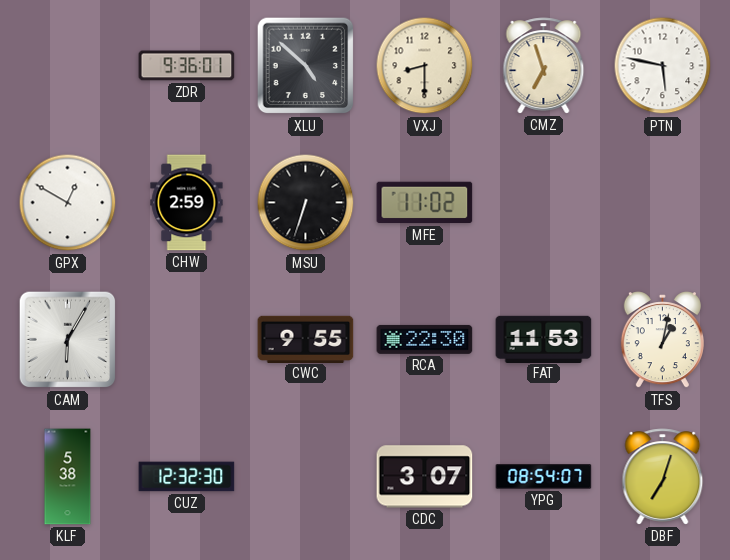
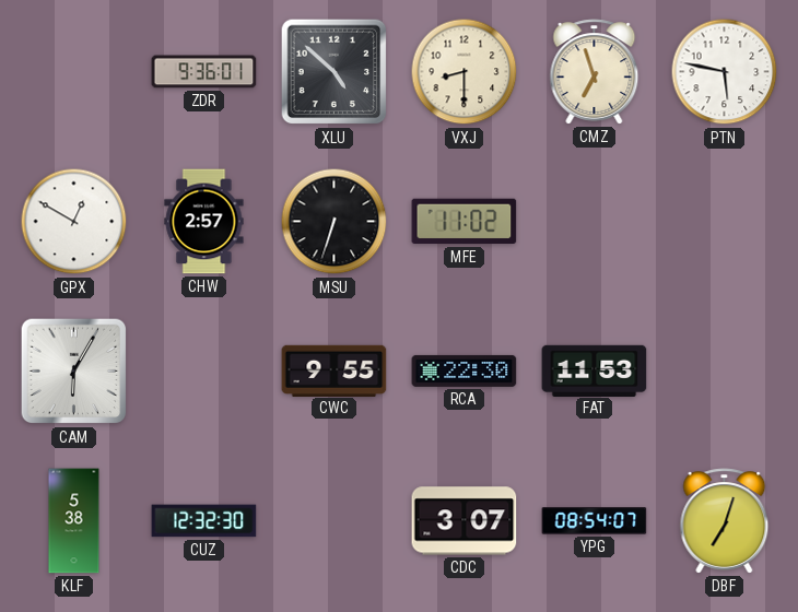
CHW: 2:59 -> 2:57
TFS: 1:02 -> none
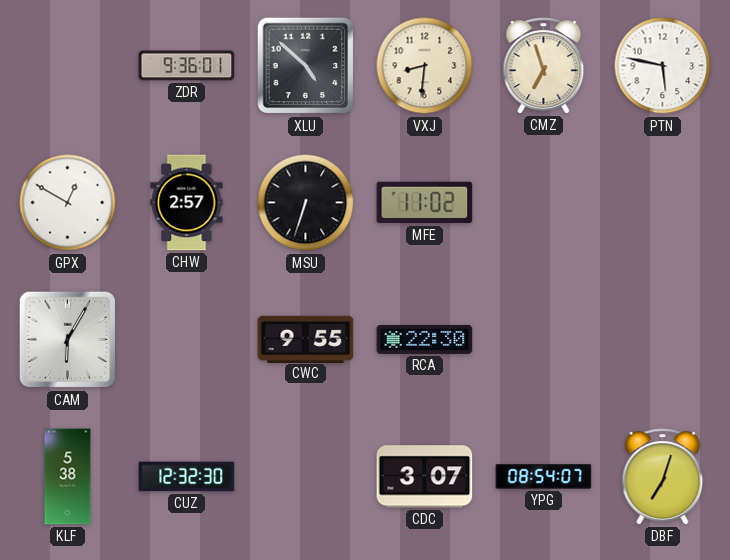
VXJ: 8:30 -> 8:31
FAT: 11:53 -> none
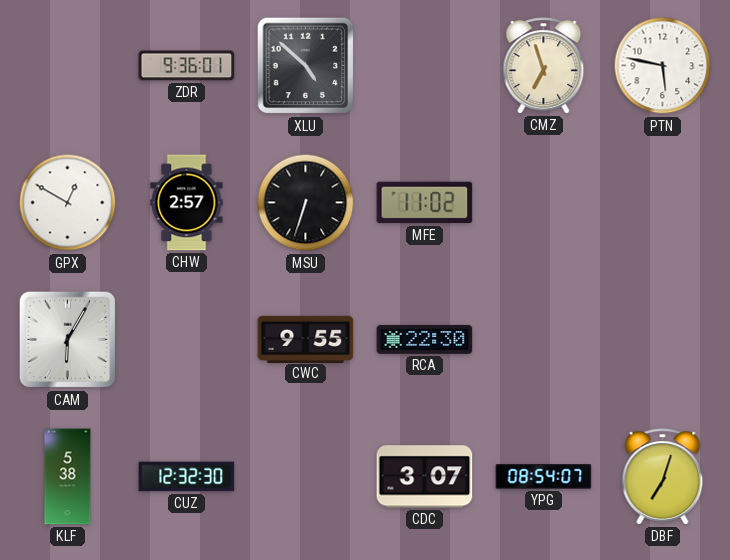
VXJ: 8:31 -> none
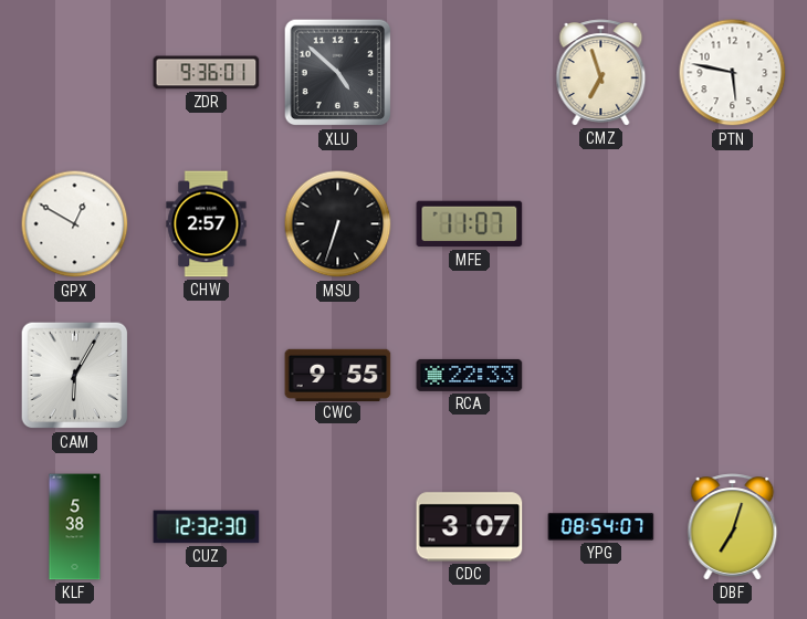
MFE: 11:02 -> 11:07
RCA: 22:30 -> 22:33
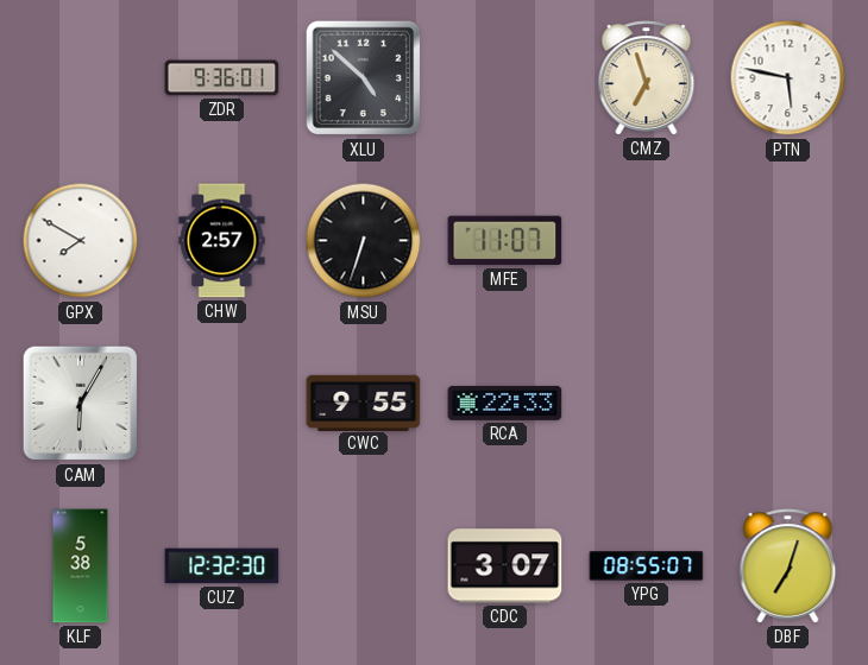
GPX: 12:50 -> 7:50
YPG: 08:54 -> 08:55
